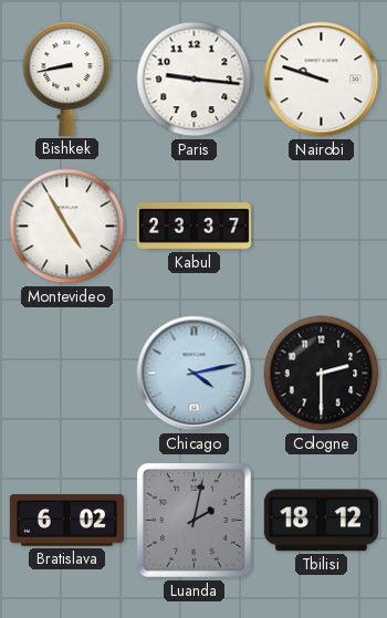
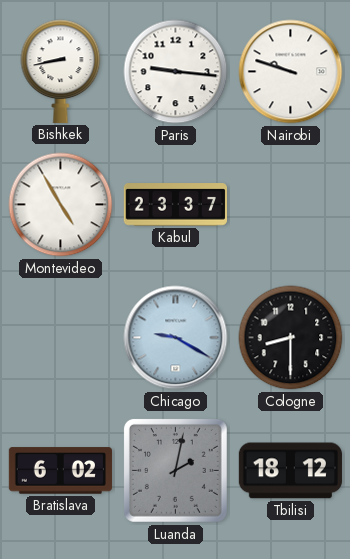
Chicago: 4:13 -> 9:20
Cologne: 2:30 -> 8:30
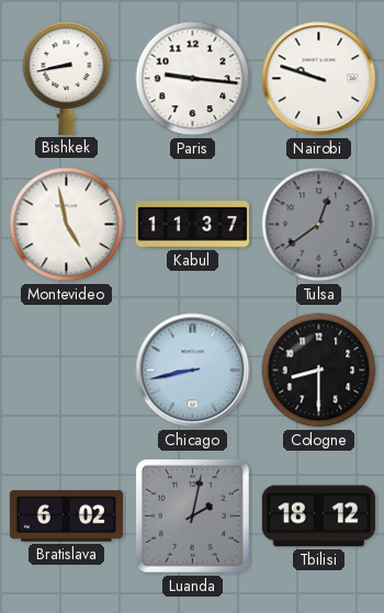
Montevideo: 4:55 -> 4:58
Kabul: 23:37 -> 11:37
Tulsa: none -> 12:39
Chicago: 9:20 -> 8:43
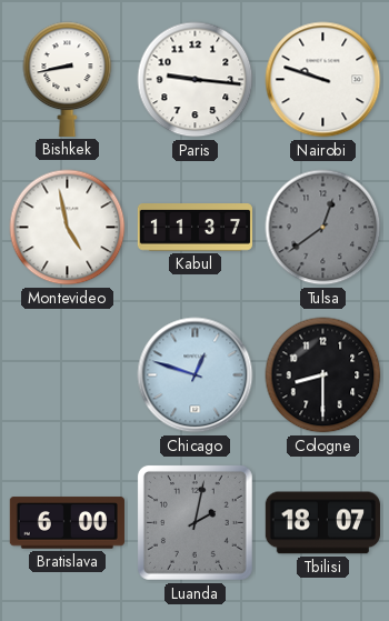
Chicago: 8:43 -> 12:48
Bratislava: 6:02 -> 6:00
Tbilisi: 18:12 -> 18:07
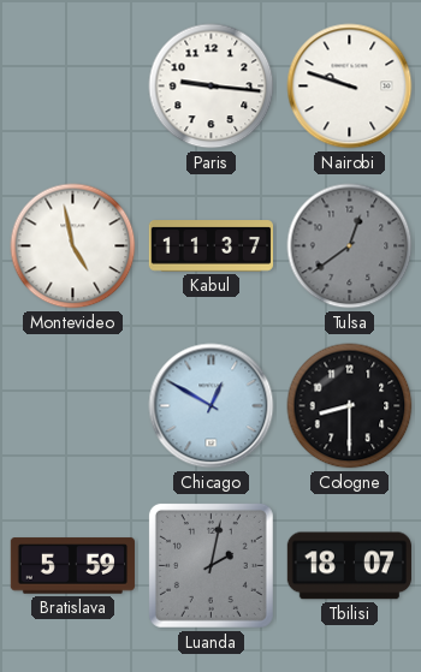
Bishkek: 8:43 -> none
Chicago: 12:48 -> 12:50
Bratislava: 6:00 -> 5:59
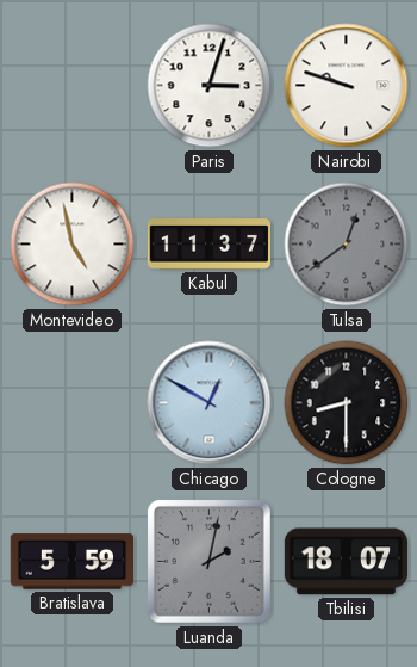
Paris: 9:16 -> 3:03
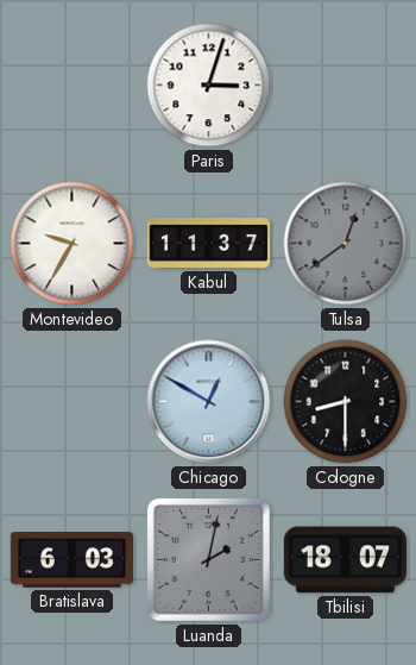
Nairobi: 9:48 -> none
Montevideo: 4:58 -> 9:35
Bratislava: 5:59 -> 6:03
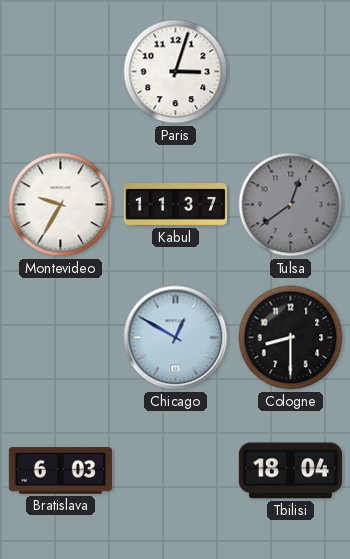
Luanda: 2:02 -> none
Tbilisi: 18:07 -> 18:04
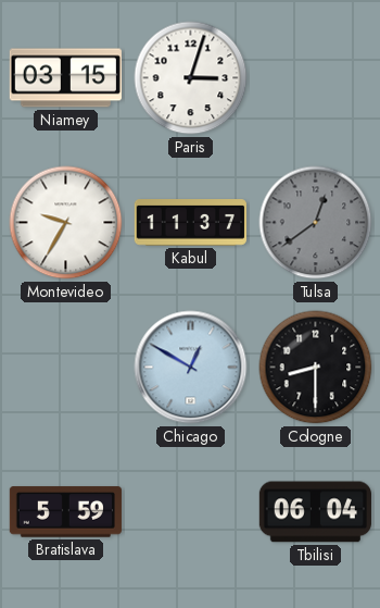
Niamey: none -> 03:15
Bratislava: 6:03 -> 5:59
Tbilisi: 18:04 -> 06:04
